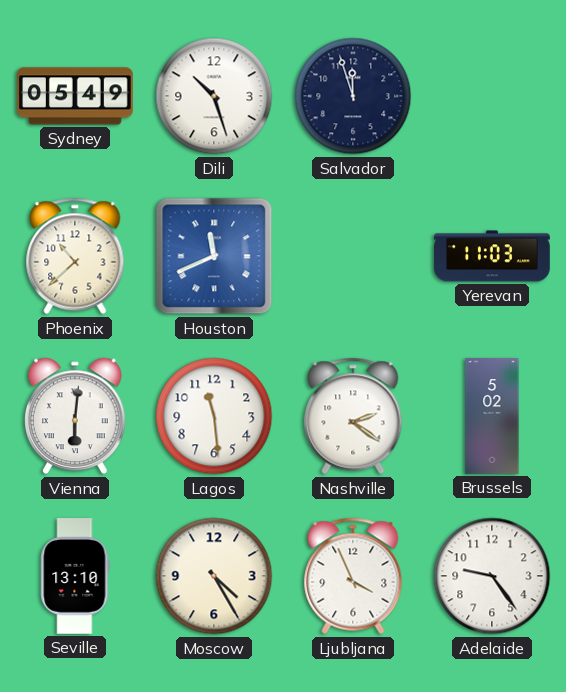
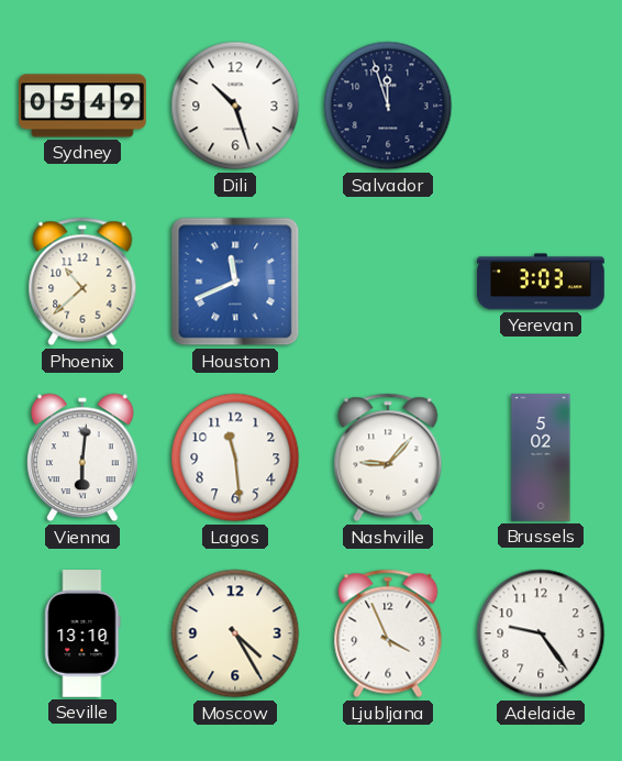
Yerevan: 11:03 -> 3:03
Nashville: 2:21 -> 9:07
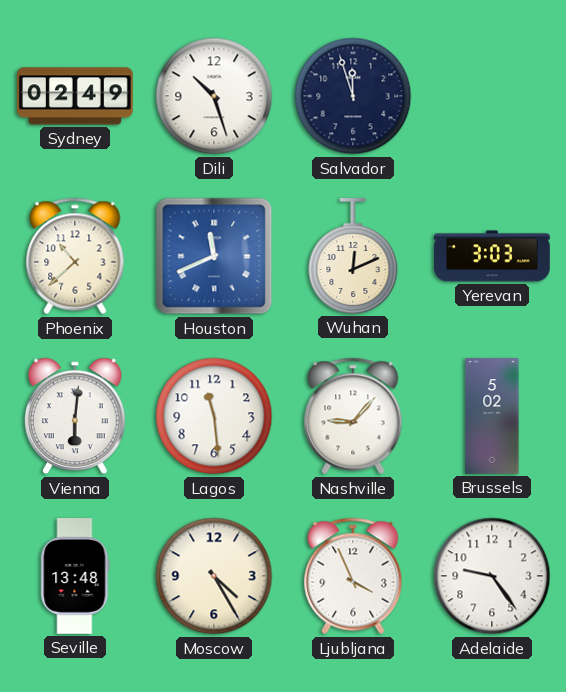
Sydney: 05:49 -> 02:49
Wuhan: none -> 12:11
Seville: 13:10 -> 13:48
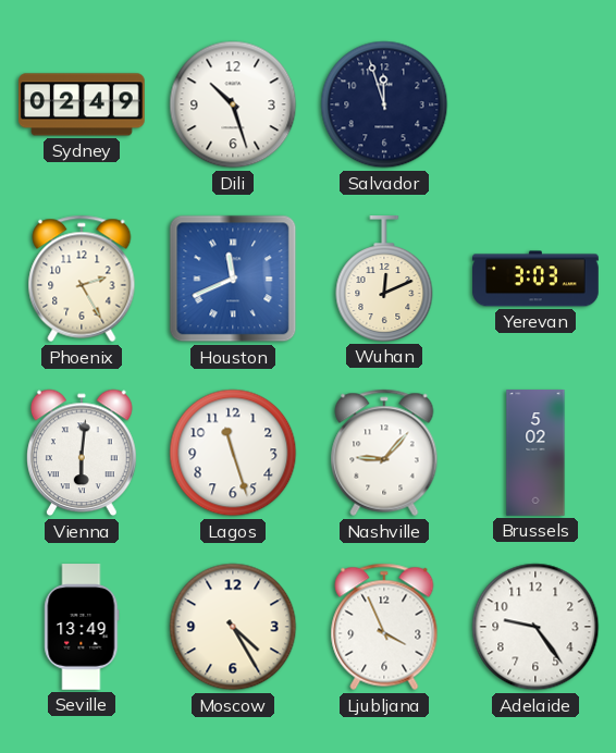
Phoenix: 10:38 -> 2:25
Lagos: 11:29 -> 11:27
Seville: 13:48 -> 13:49
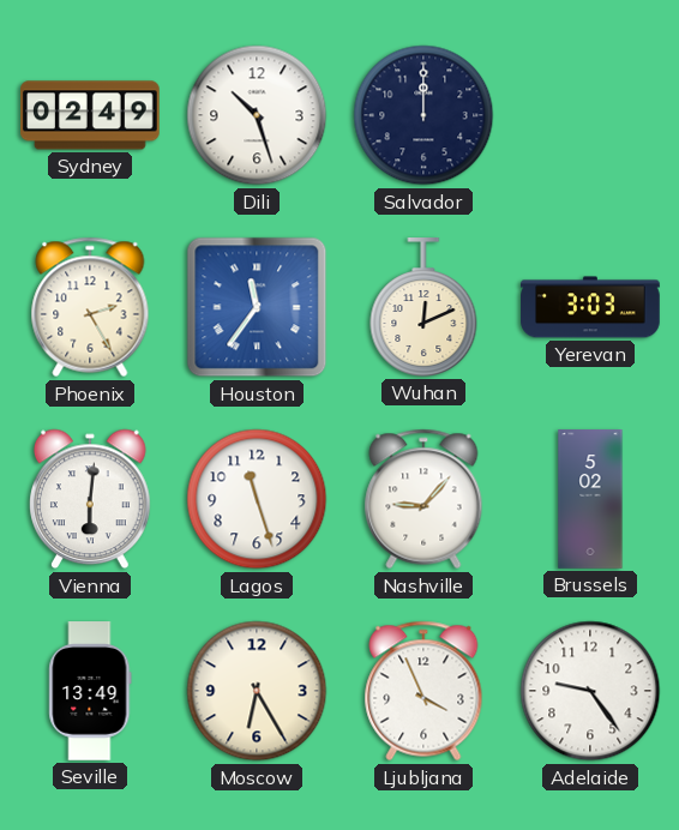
Salvador: 11:57 -> 12:00
Houston: 11:41 -> 11:36
Moscow: 4:25 -> 6:25
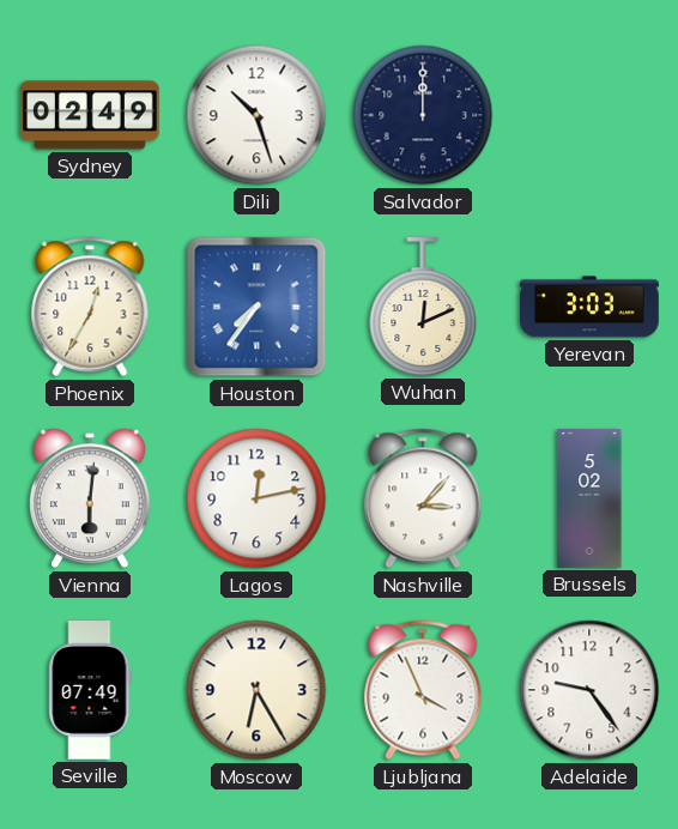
Phoenix: 2:25 -> 12:35
Houston: 11:36 -> 7:36
Lagos: 11:27 -> 12:13
Nashville: 9:07 -> 3:07
Seville: 13:49 -> 07:49
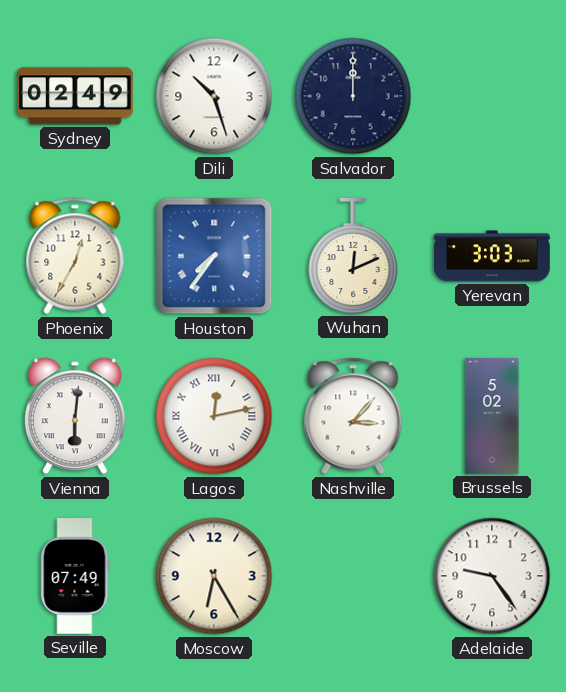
Lagos numerals: Arabic -> Roman
Ljubljana: 3:56 -> none
